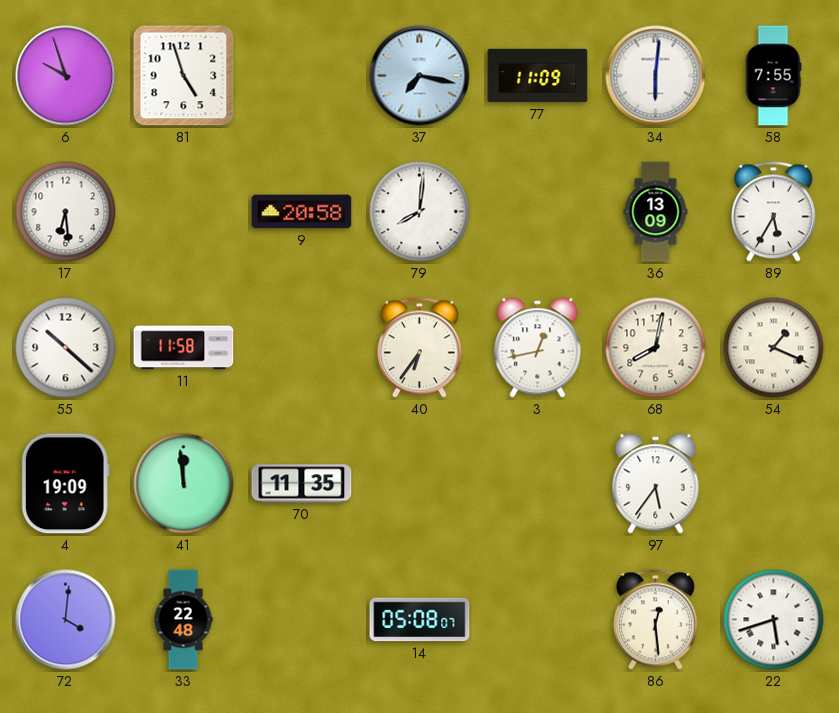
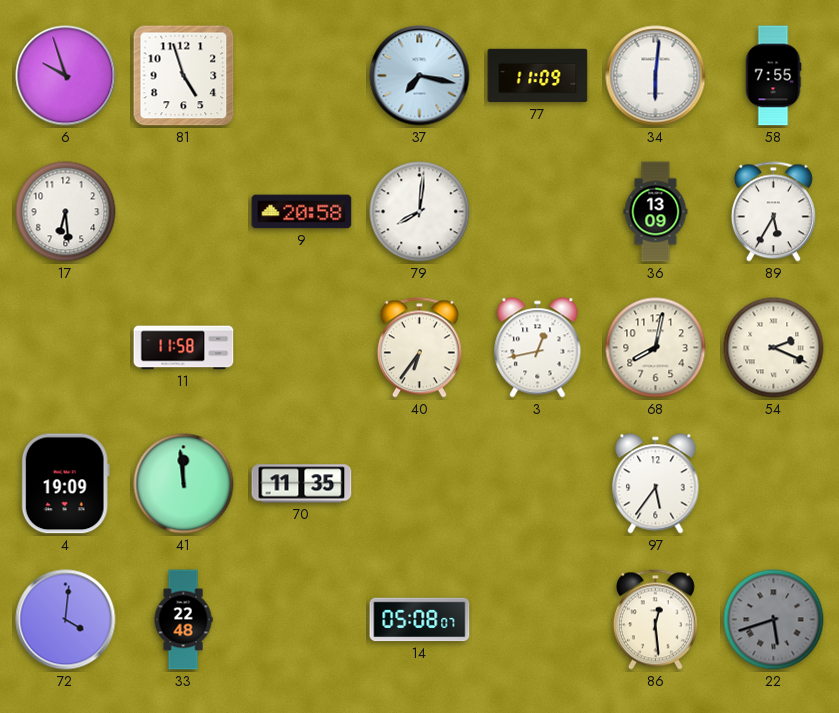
55: 10:22 -> none
54: 1:19 -> 2:19
22 dial: white -> grey
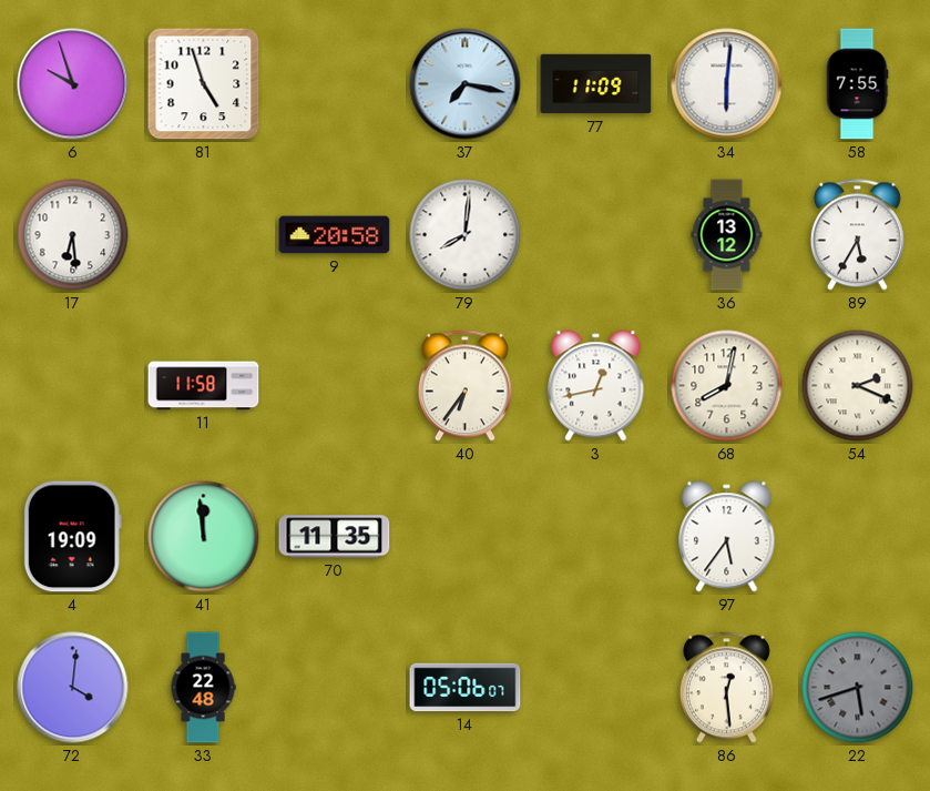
36: 13:09 -> 13:12
14: 05:08 -> 05:06
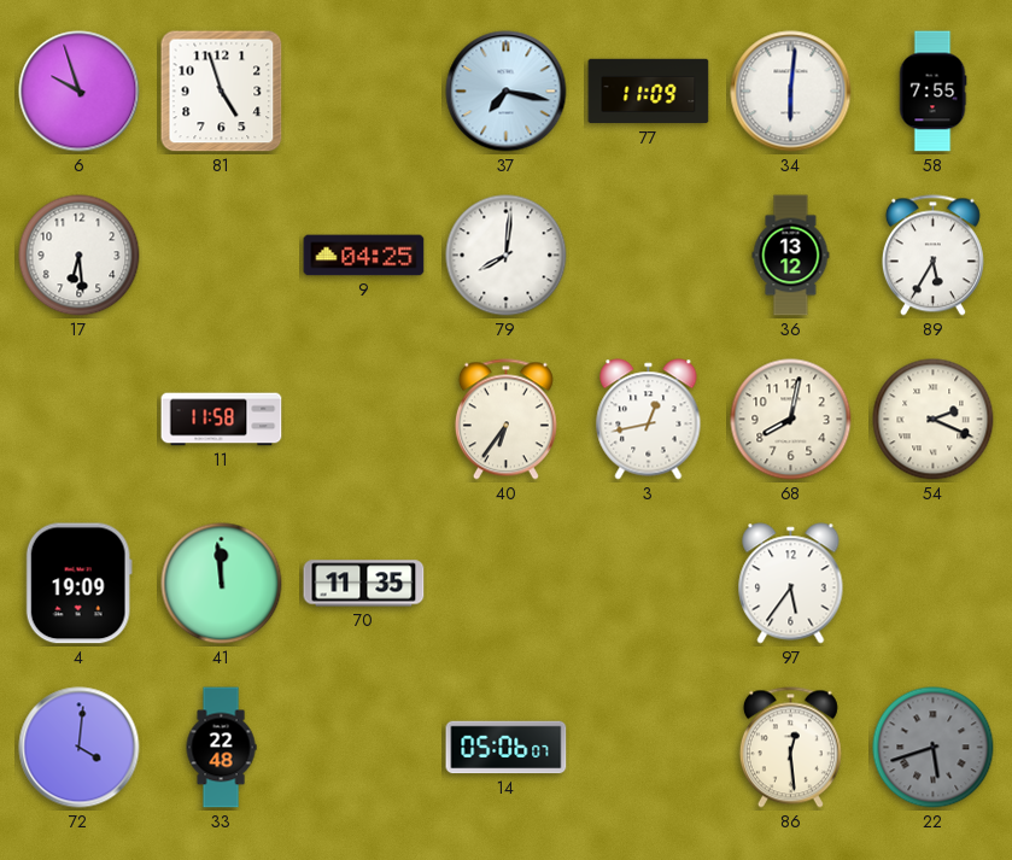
9: 20:58 -> 04:25
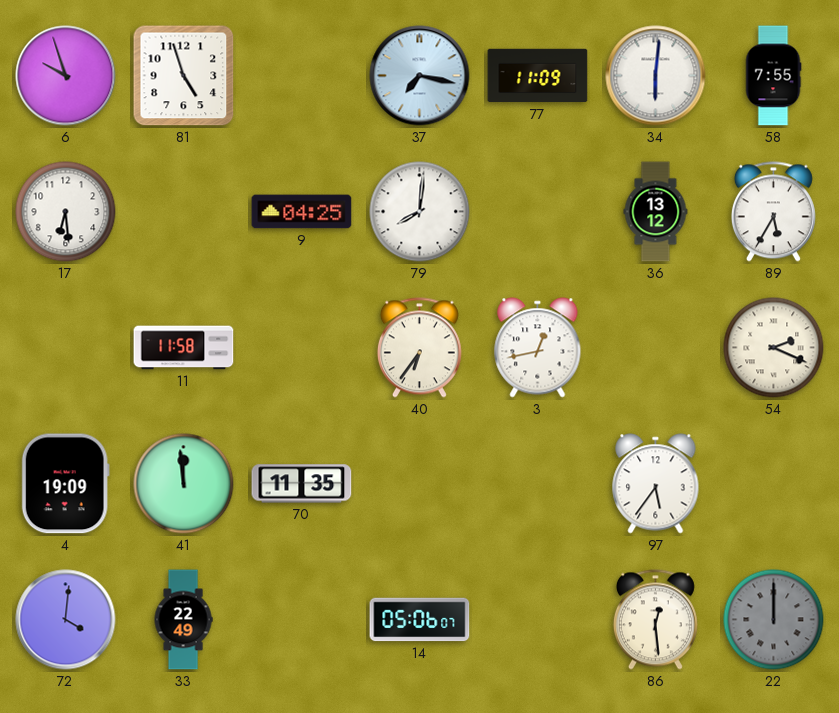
68: 8:02 -> none
33: 22:48 -> 22:49
22: 5:42 -> 12:00
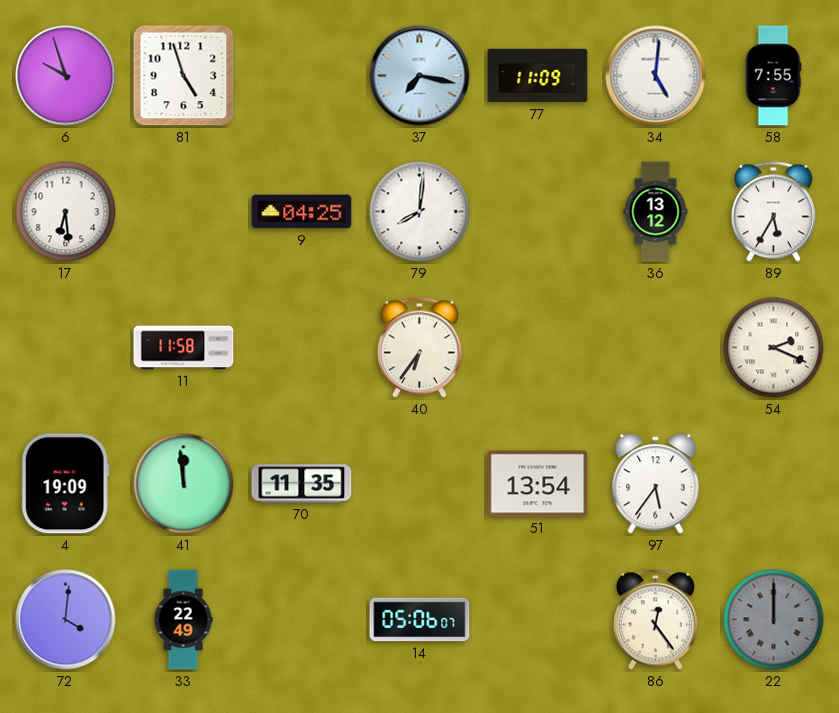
34: 6:01 -> 5:01
3: 12:43 -> none
51: none -> 13:54
86: 12:29 -> 12:24
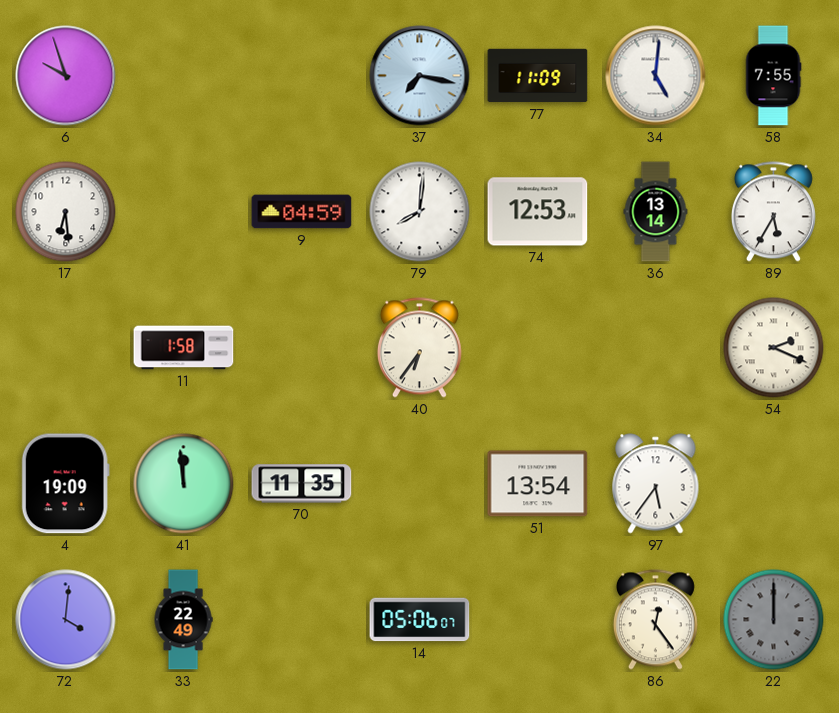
81: 4:57 -> none
9: 04:25 -> 04:59
74: none -> 12:53
36: 13:12 -> 13:14
11: 11:58 -> 1:58
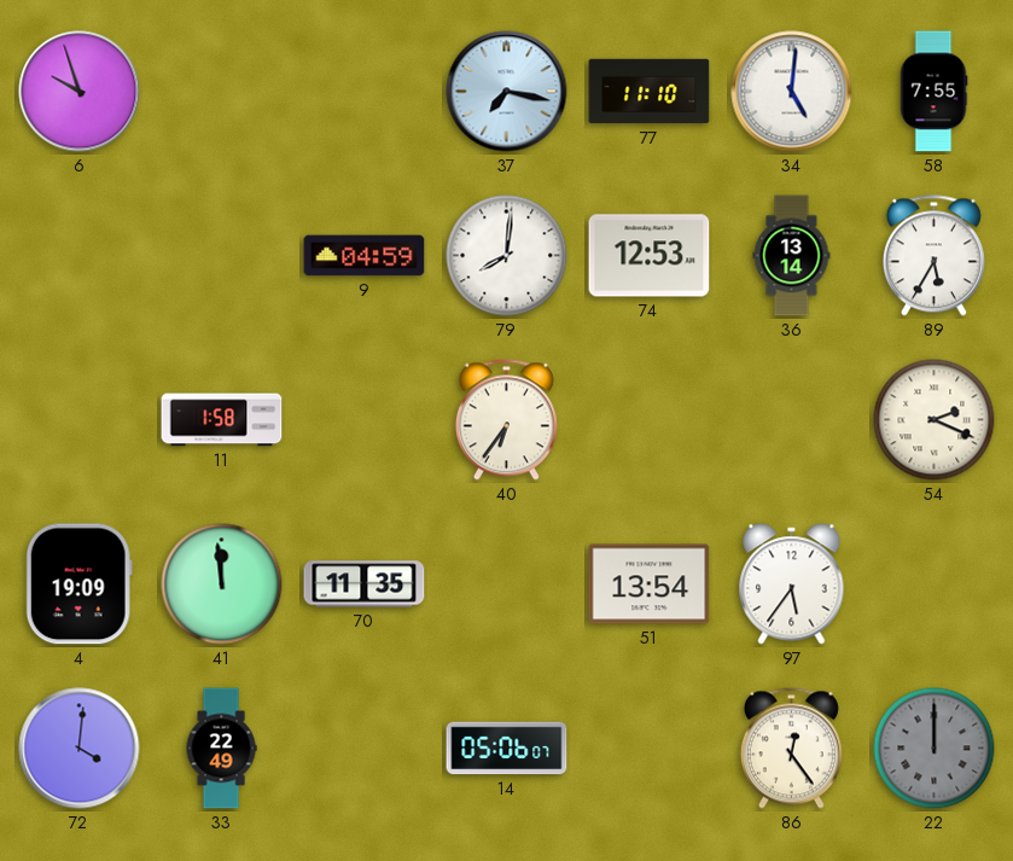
77: 11:09 -> 11:10
17: 6:29 -> none
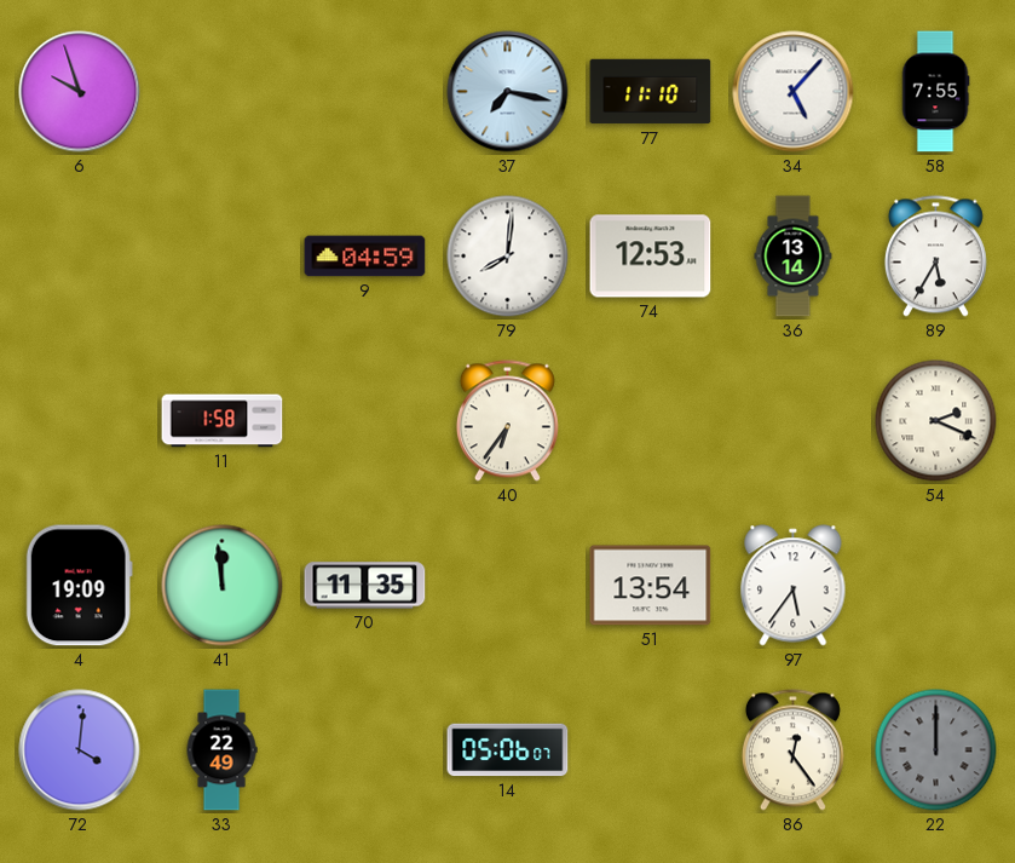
34: 5:01 -> 5:07
